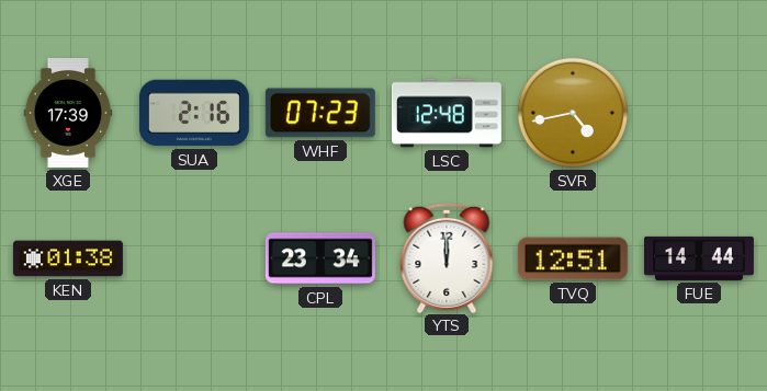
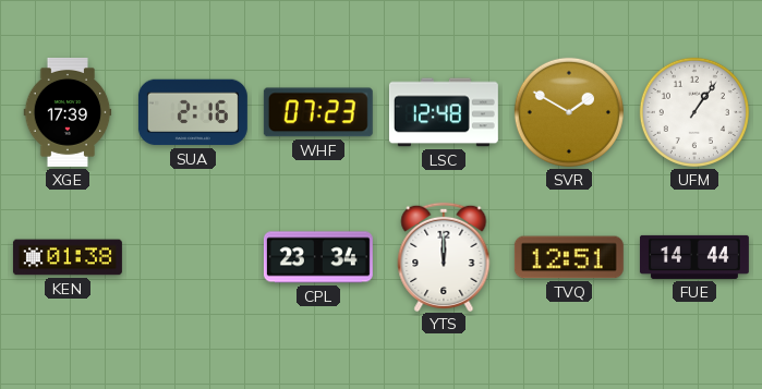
SVR: 4:43 -> 1:50
UFM: none -> 1:06
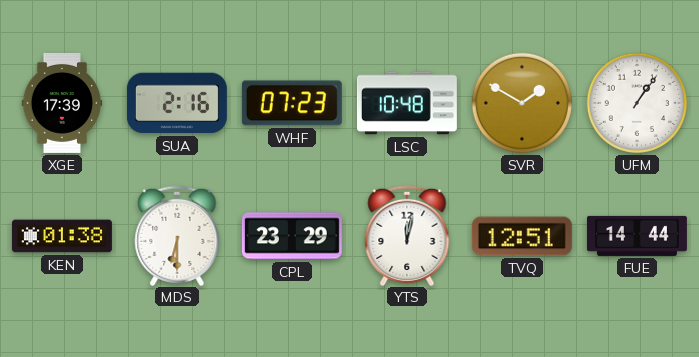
LSC: 12:48 -> 10:48
MDS: none -> 6:30
CPL: 23:34 -> 23:29
YTS: 12:00 -> 12:02
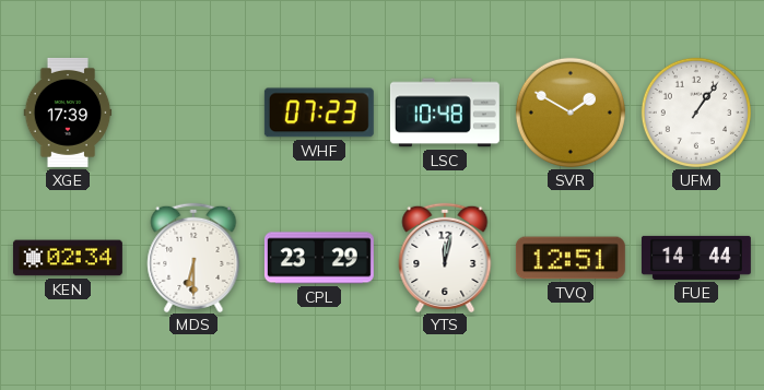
SUA: 2:16 -> none
KEN: 01:38 -> 02:34
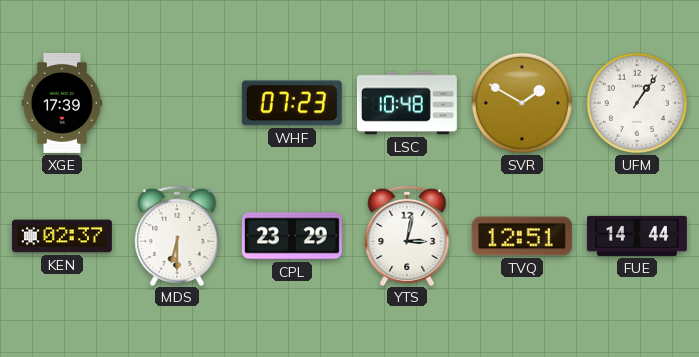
KEN: 02:34 -> 02:37
YTS: 12:02 -> 3:02
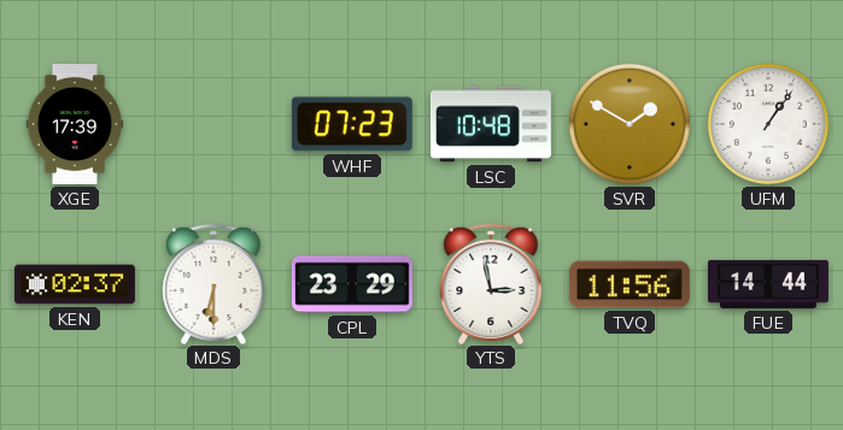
YTS: 3:02 -> 2:58
TVQ: 12:51 -> 11:56
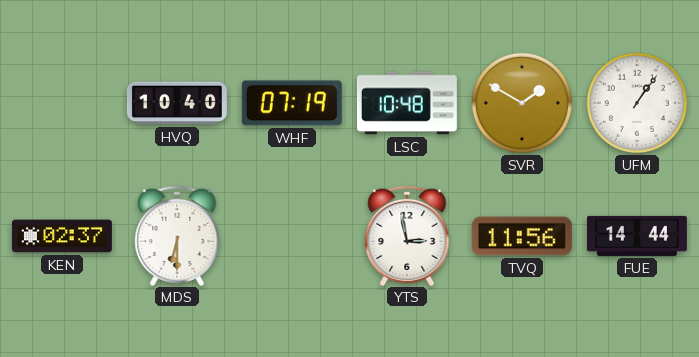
XGE: 17:39 -> none
HVQ: none -> 10:40
WHF: 07:23 -> 07:19
CPL: 23:29 -> none
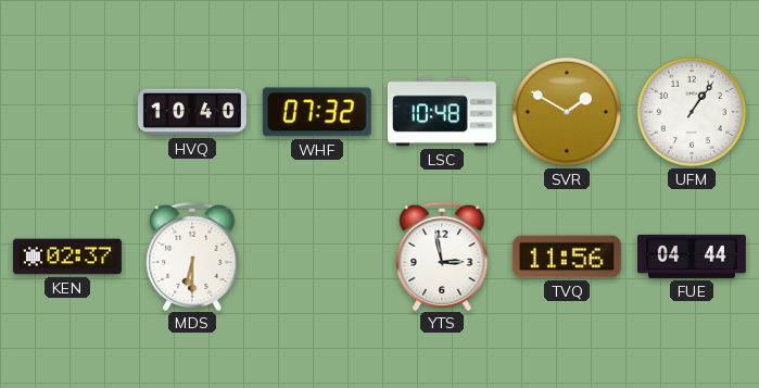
WHF: 07:19 -> 07:32
FUE: 14:44 -> 04:44
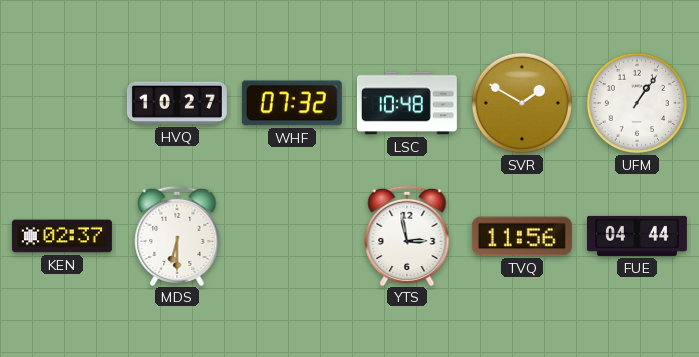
HVQ: 10:40 -> 10:27
